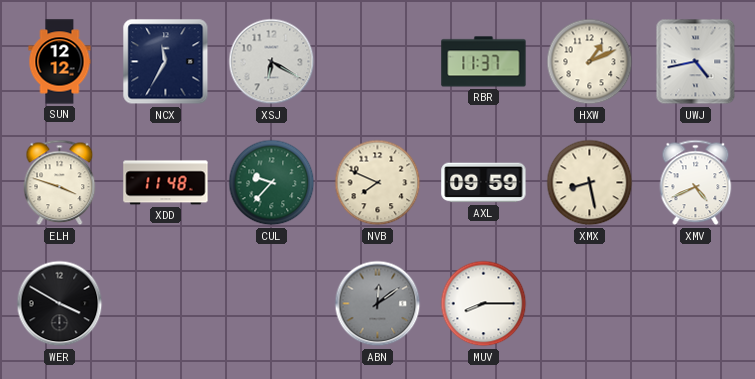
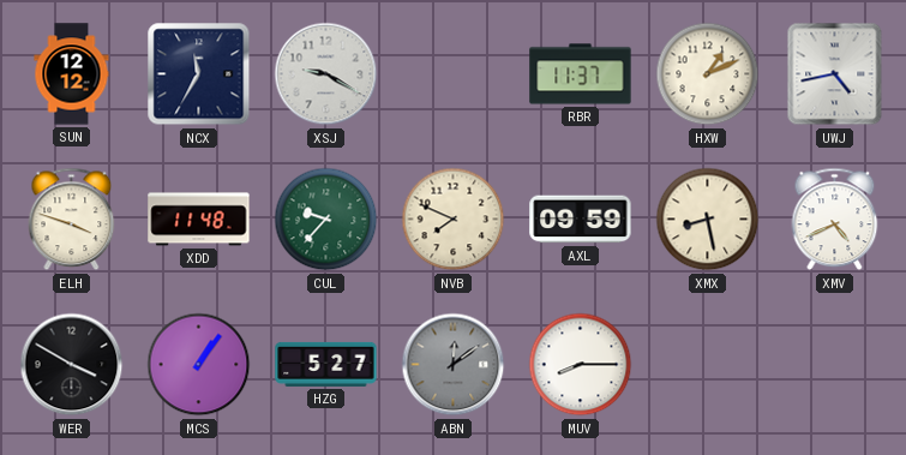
XSJ: 6:20 -> 9:20
MCS: none -> 1:06
HZG: none -> 5:27
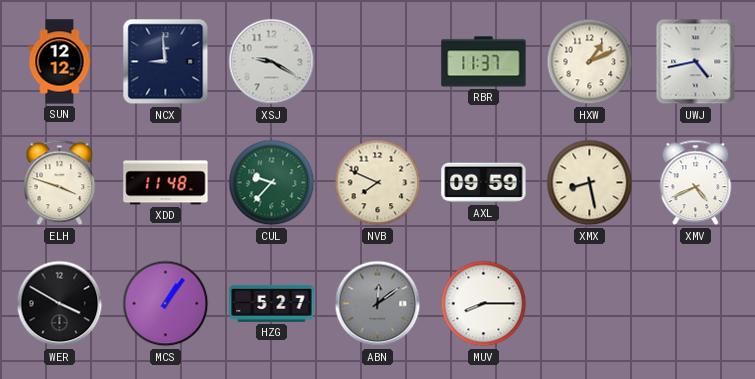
NCX: 11:35 -> 8:59
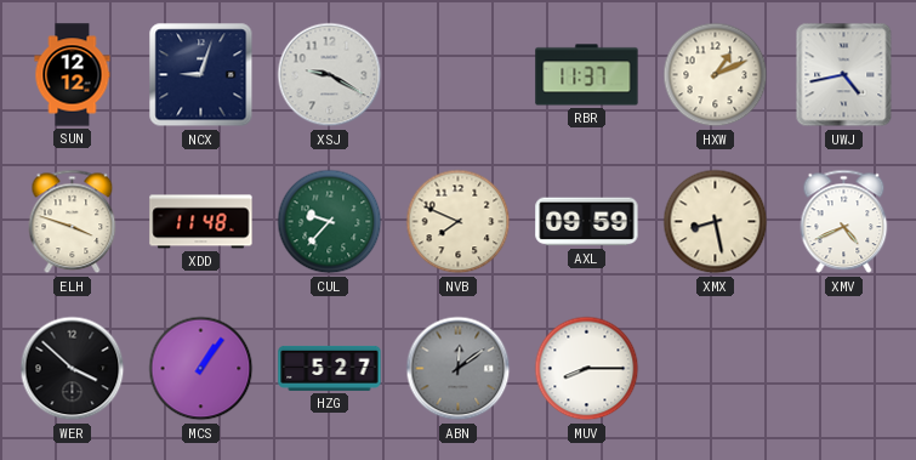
NCX: 8:59 -> 9:03
WER: 3:50 -> 3:52
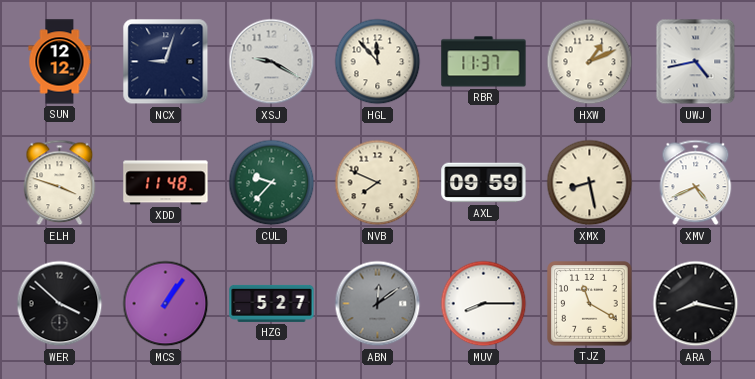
HGL: none -> 11:53
TJZ: none -> 11:20
ARA: none -> 8:17
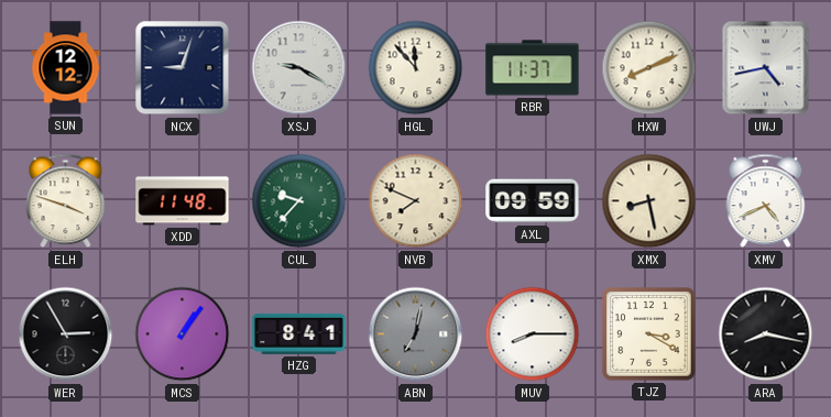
HXW: 1:11 -> 8:11
WER: 3:52 -> 2:55
HZG: 5:27 -> 8:41
ABN: 12:09 -> 7:02
TJZ: 11:20 -> 3:20
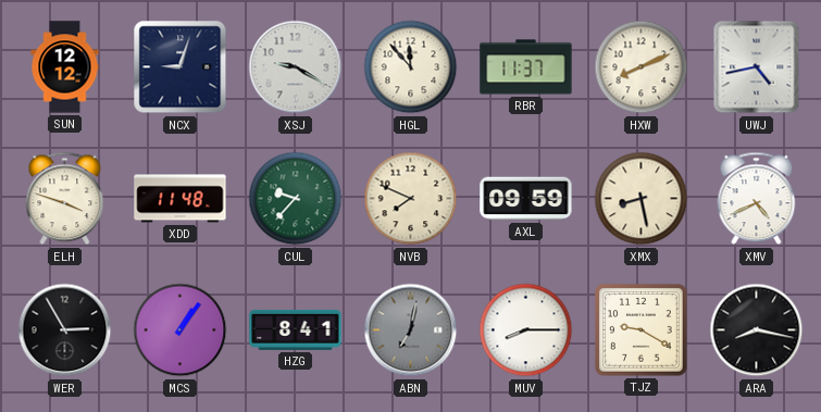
TJZ: 3:20 -> 9:20
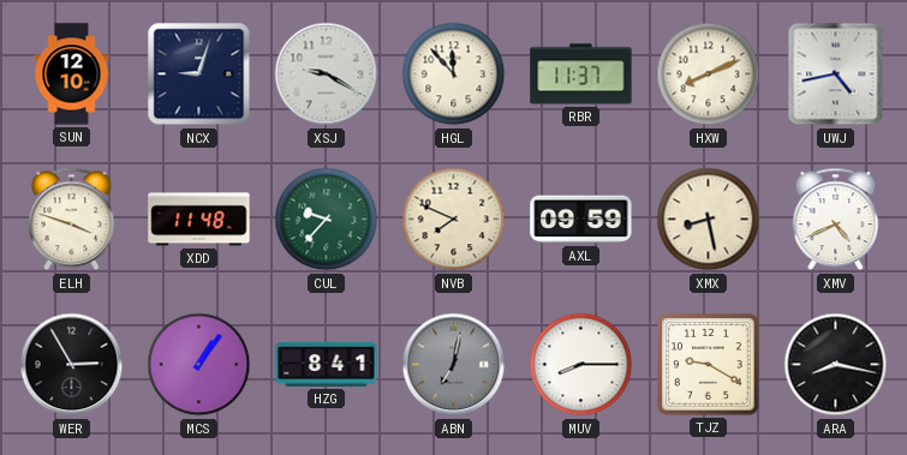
SUN: 12:12 -> 12:10
